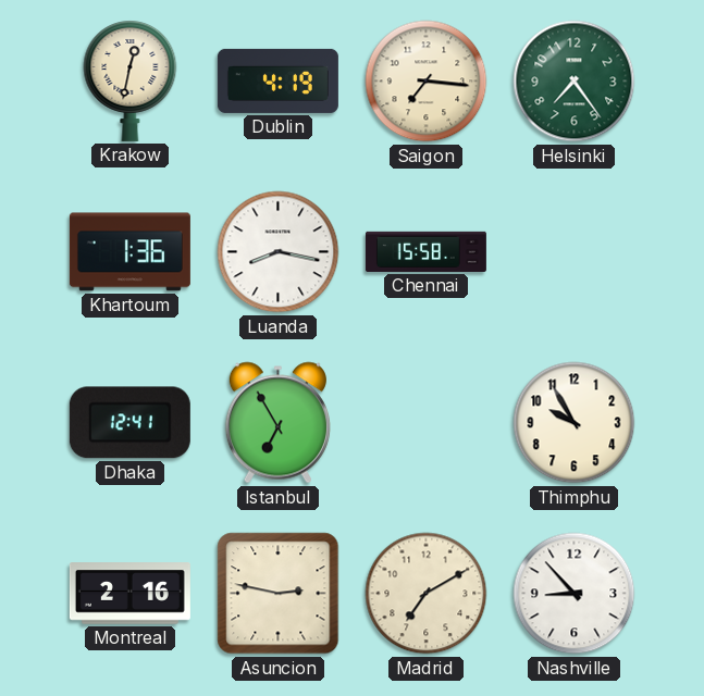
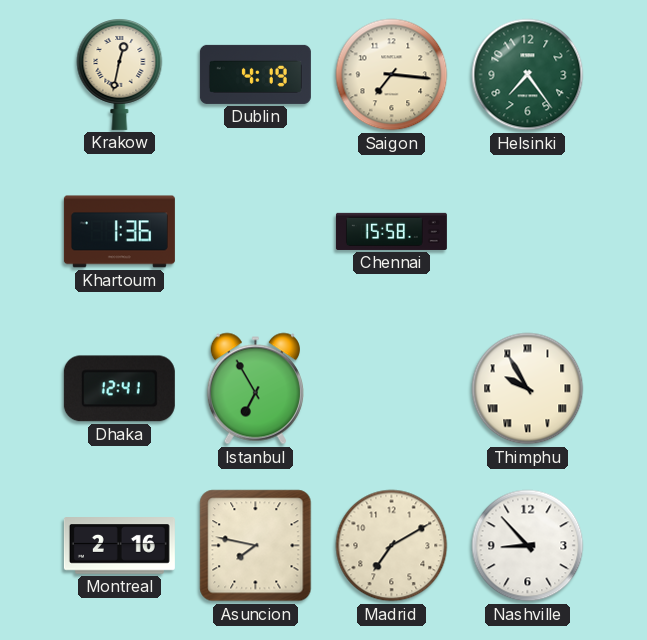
Luanda: 8:17 -> none
Thimphu numerals: Arabic -> Roman
Asuncion: 2:47 -> 7:47
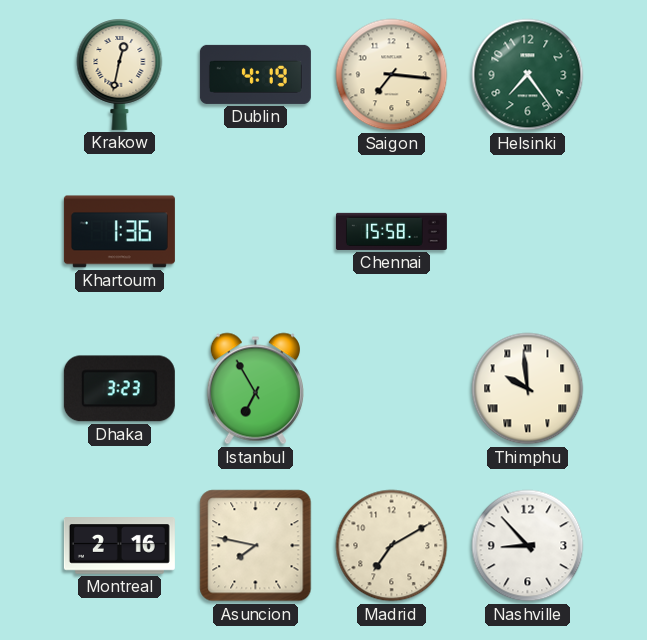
Dhaka: 12:41 -> 3:23
Thimphu: 9:55 -> 9:59
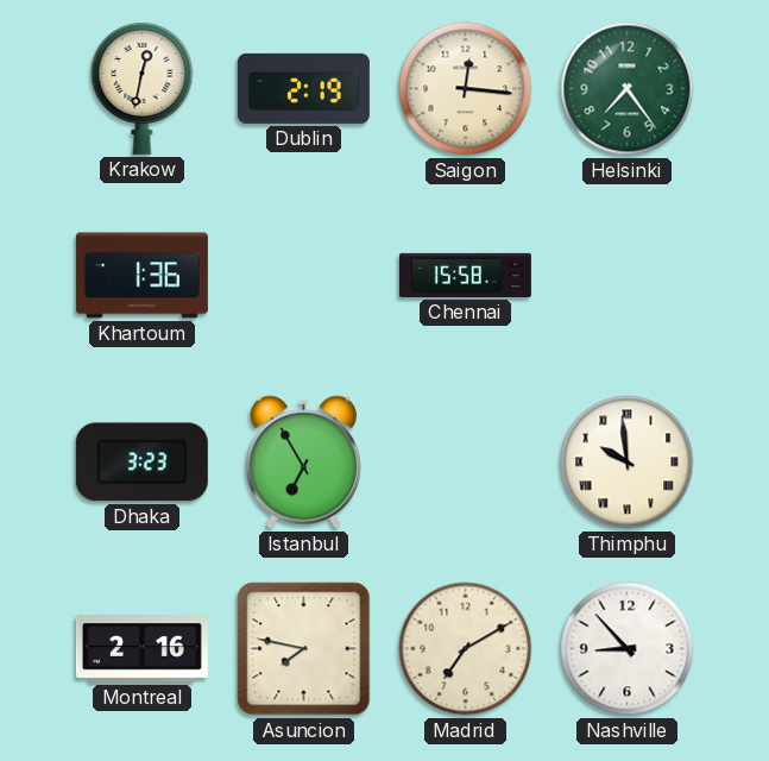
Dublin: 4:19 -> 2:19
Saigon: 7:16 -> 12:16
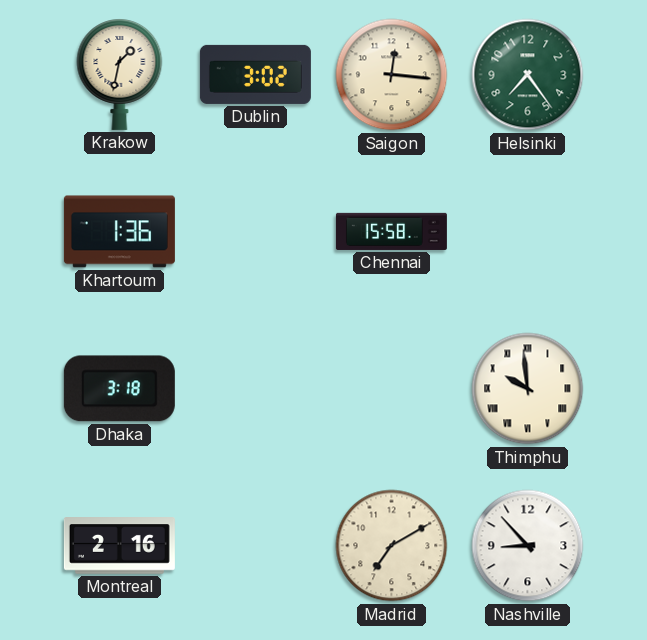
Krakow: 12:32 -> 1:32
Dublin: 2:19 -> 3:02
Dhaka: 3:23 -> 3:18
Istanbul: 6:55 -> none
Asuncion: 7:47 -> none
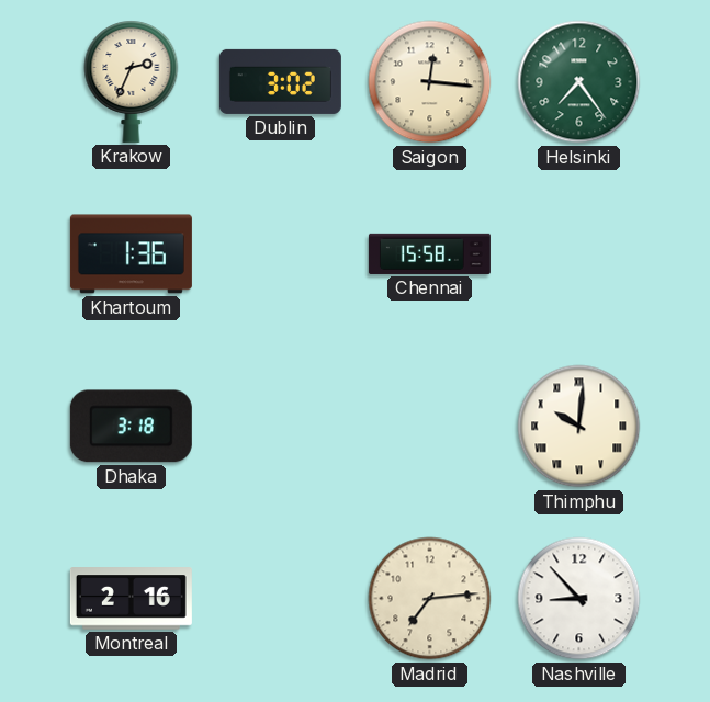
Krakow: 1:32 -> 2:34
Thimphu: 9:59 -> 10:01
Madrid: 7:10 -> 7:14
